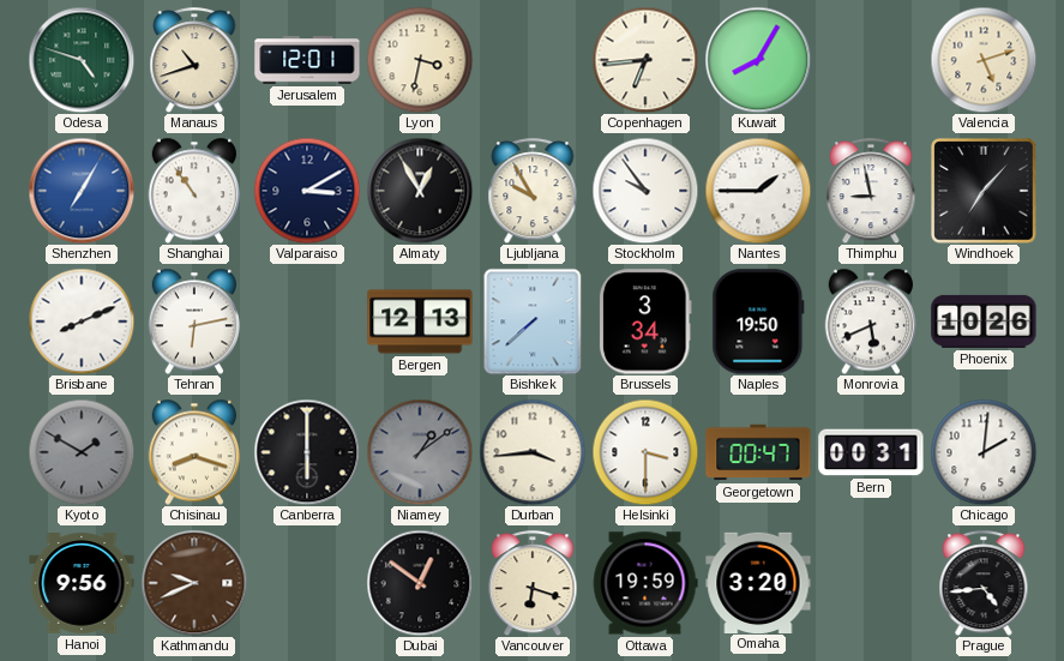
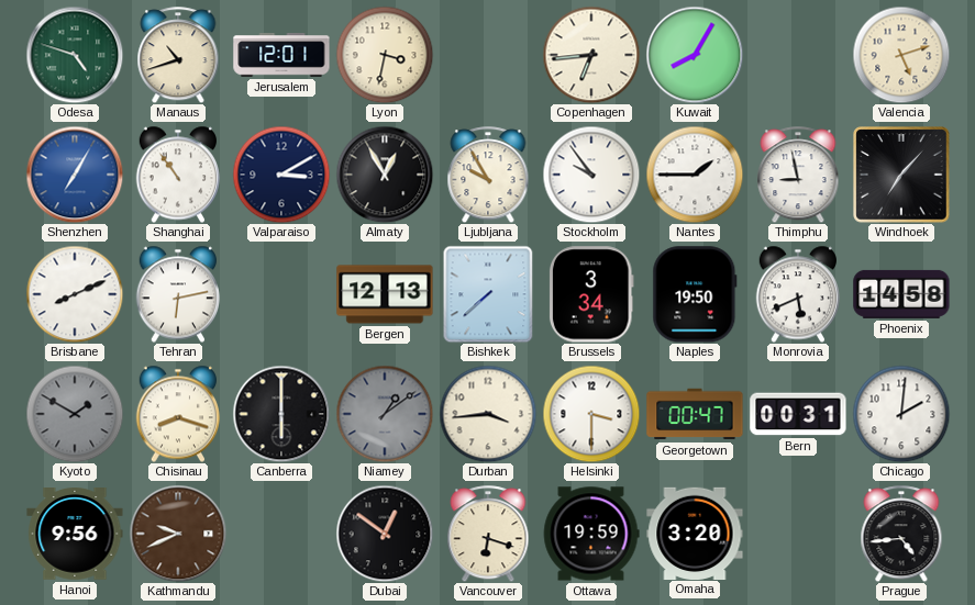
Phoenix: 10:26 -> 14:58
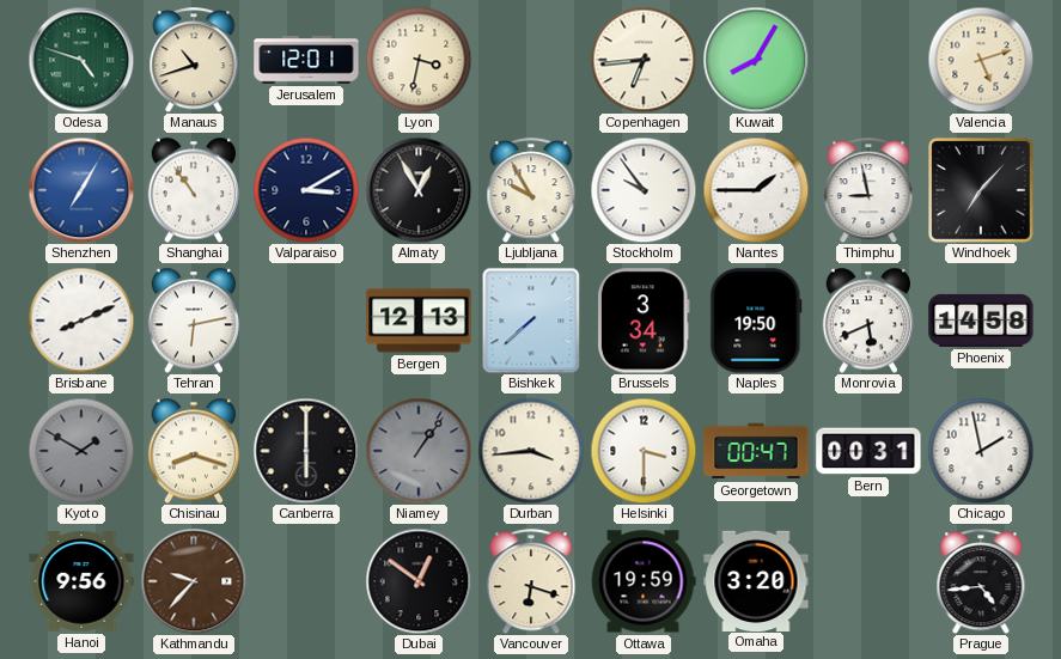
Niamey: 1:09 -> 1:06
Chicago: 2:01 -> 1:58
Kathmandu: 9:41 -> 9:37
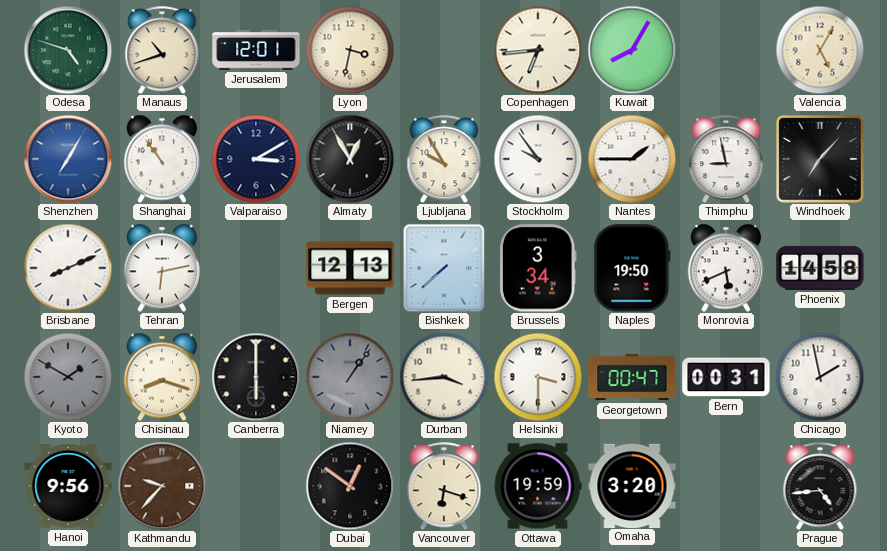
Valencia: 5:12 -> 5:05
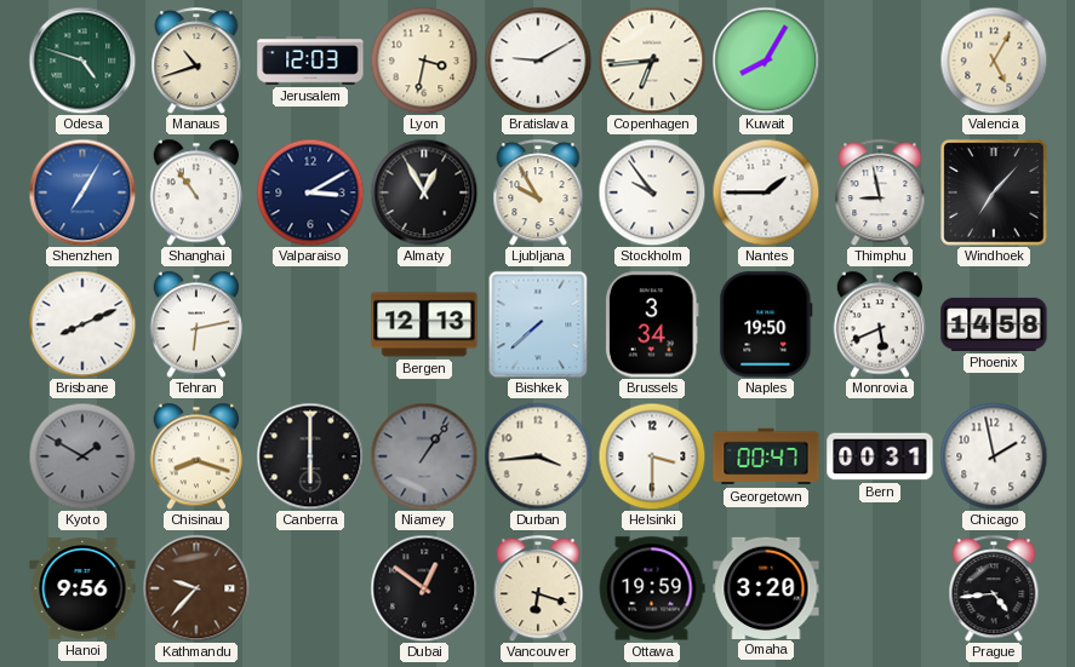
Jerusalem: 12:01 -> 12:03
Bratislava: none -> 9:10
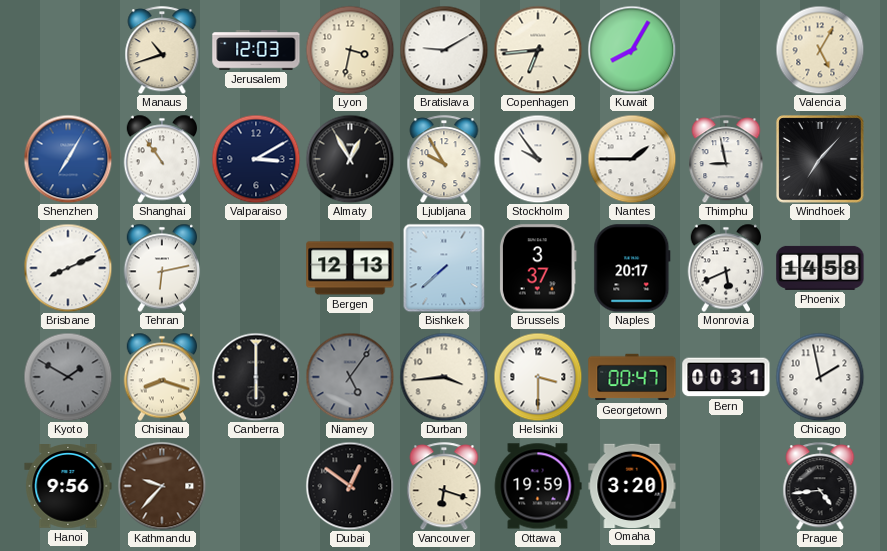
Odesa: 4:48 -> none
Brussels: 3:34 -> 3:37
Naples: 19:50 -> 20:17
Niamey: 1:06 -> 5:06
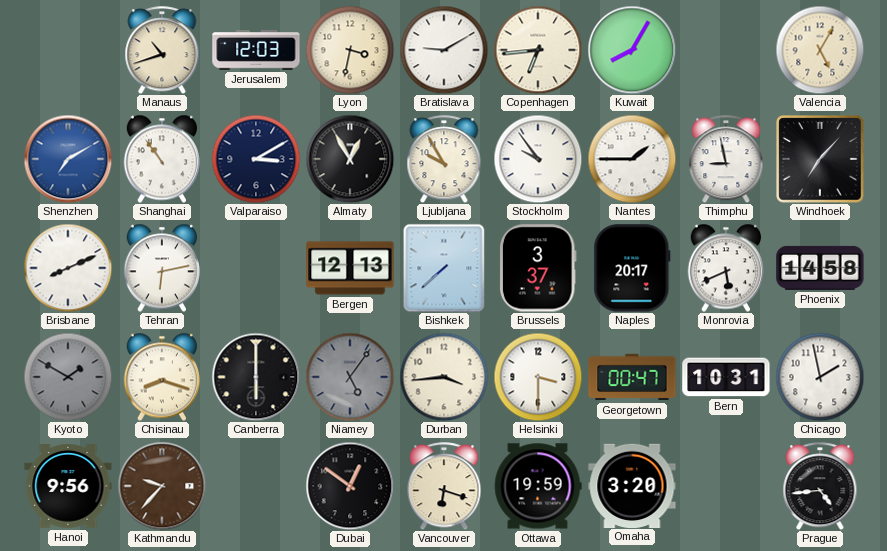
Shenzhen: 7:05 -> 7:10
Bern: 00:31 -> 10:31
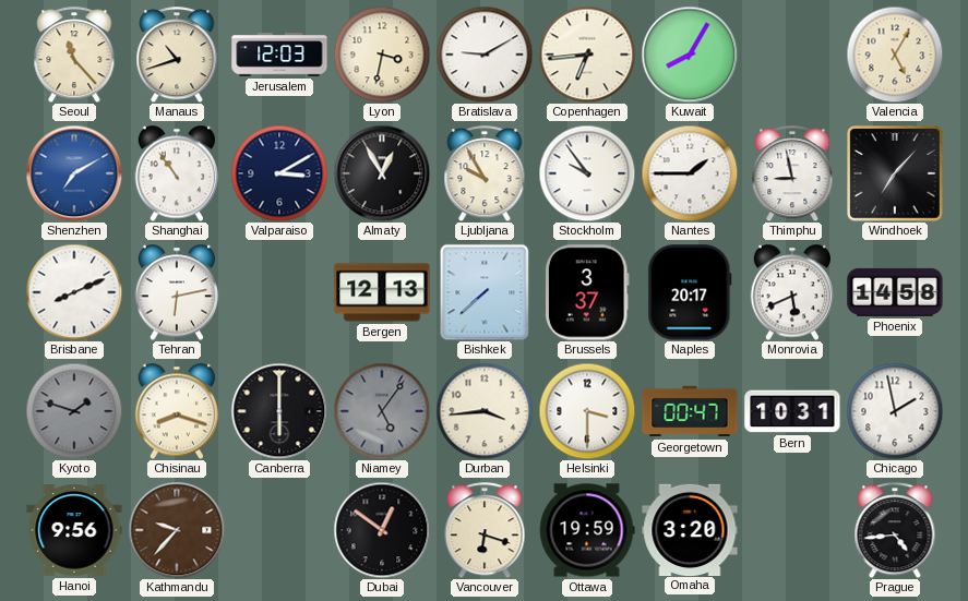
Seoul: none -> 11:23
Kyoto: 1:50 -> 1:48
